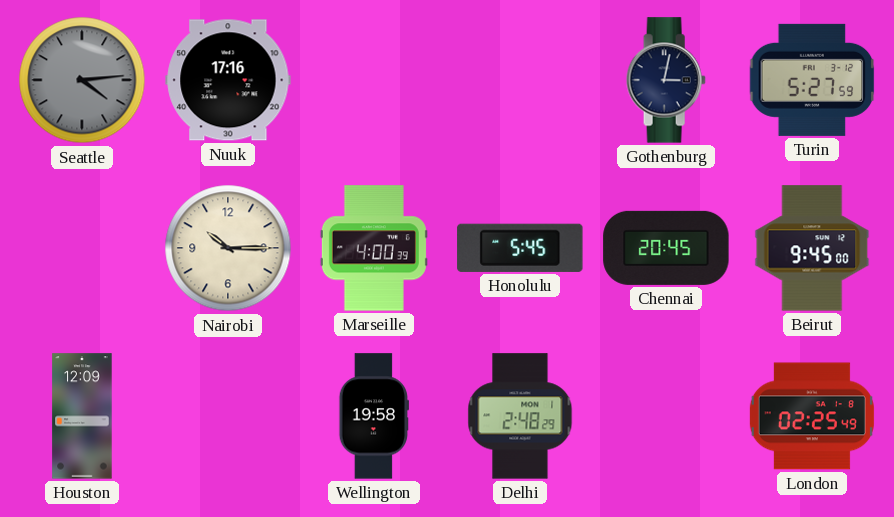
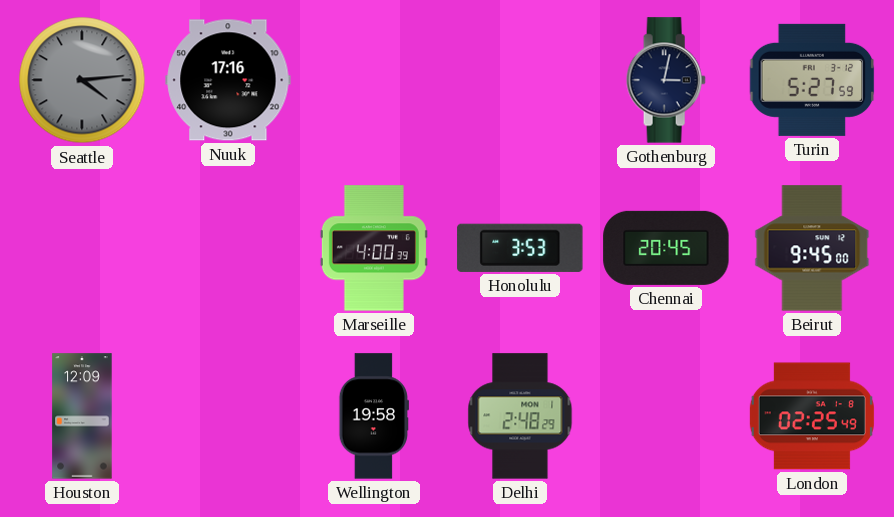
Nairobi: 10:15 -> none
Honolulu: 5:45 -> 3:53
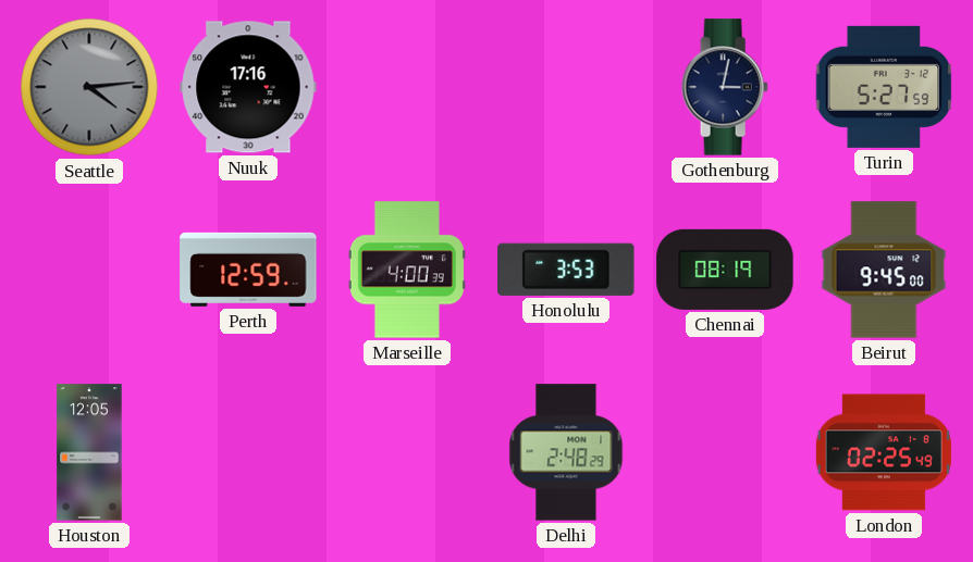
Perth: none -> 12:59
Chennai: 20:45 -> 08:19
Houston: 12:09 -> 12:05
Wellington: 19:58 -> none
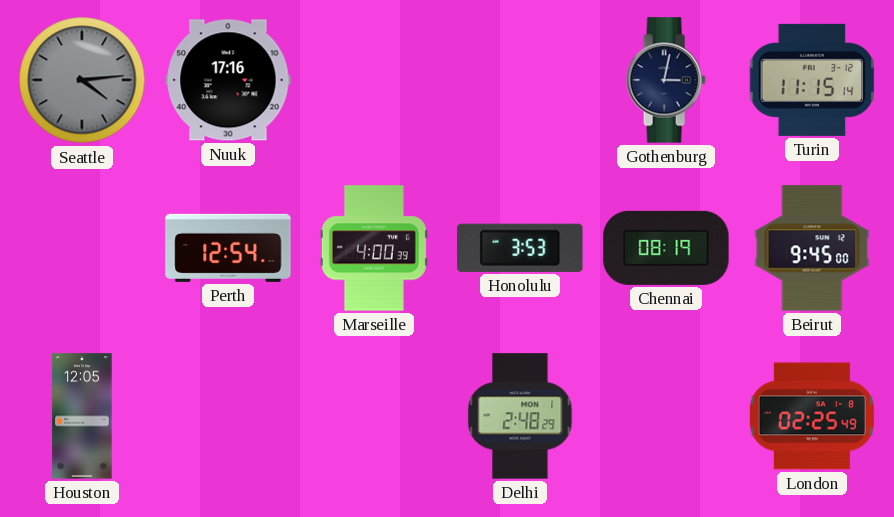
Turin: 5:27 -> 11:15
Perth: 12:59 -> 12:54
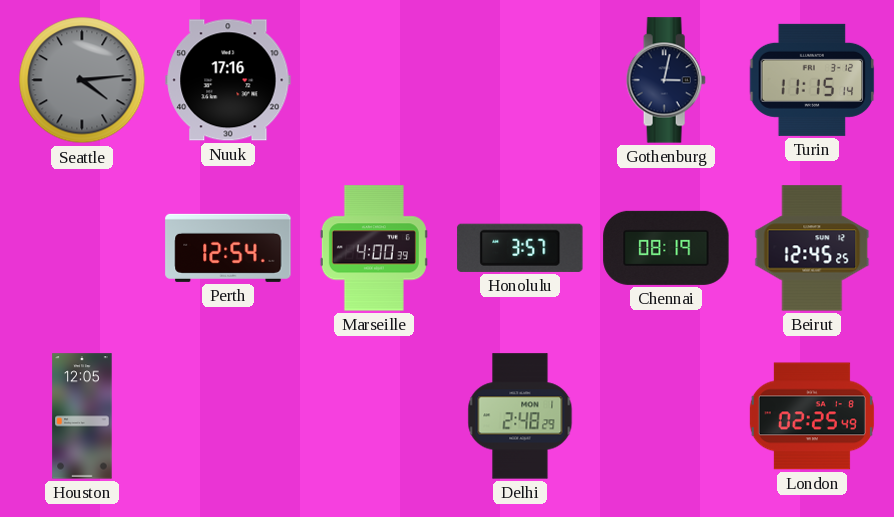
Honolulu: 3:53 -> 3:57
Beirut: 9:45 -> 12:45
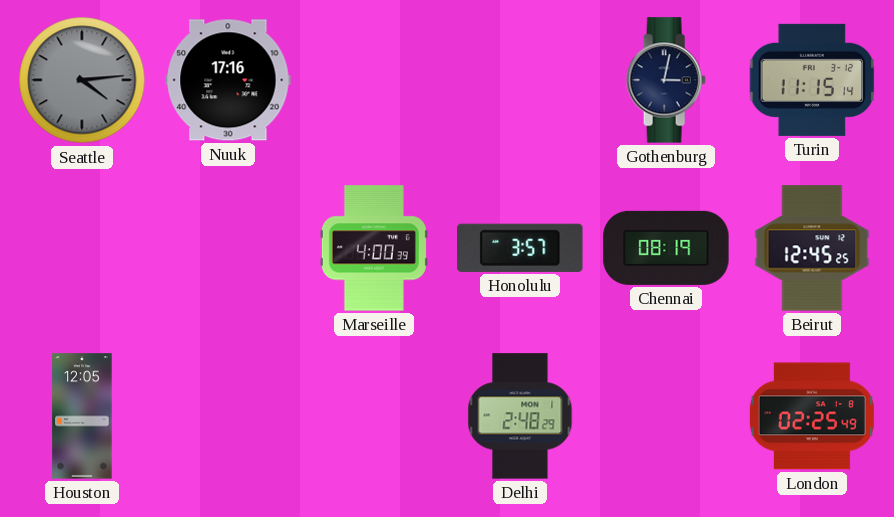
Perth: 12:54 -> none
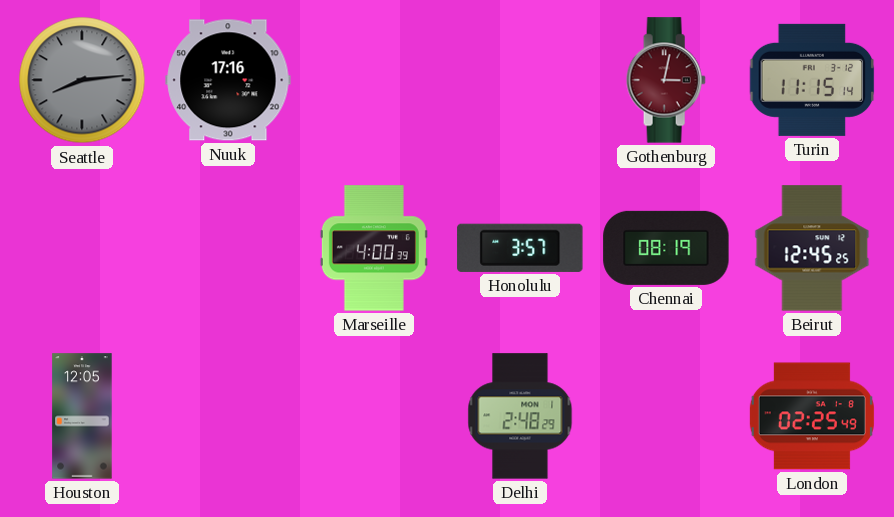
Seattle: 4:14 -> 8:14
Gothenburg dial: navy -> burgundy
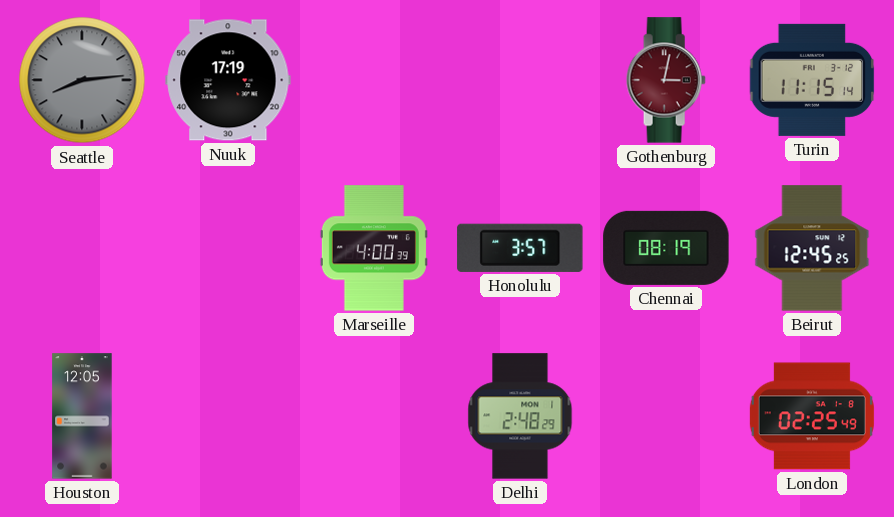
Nuuk: 17:16 -> 17:19
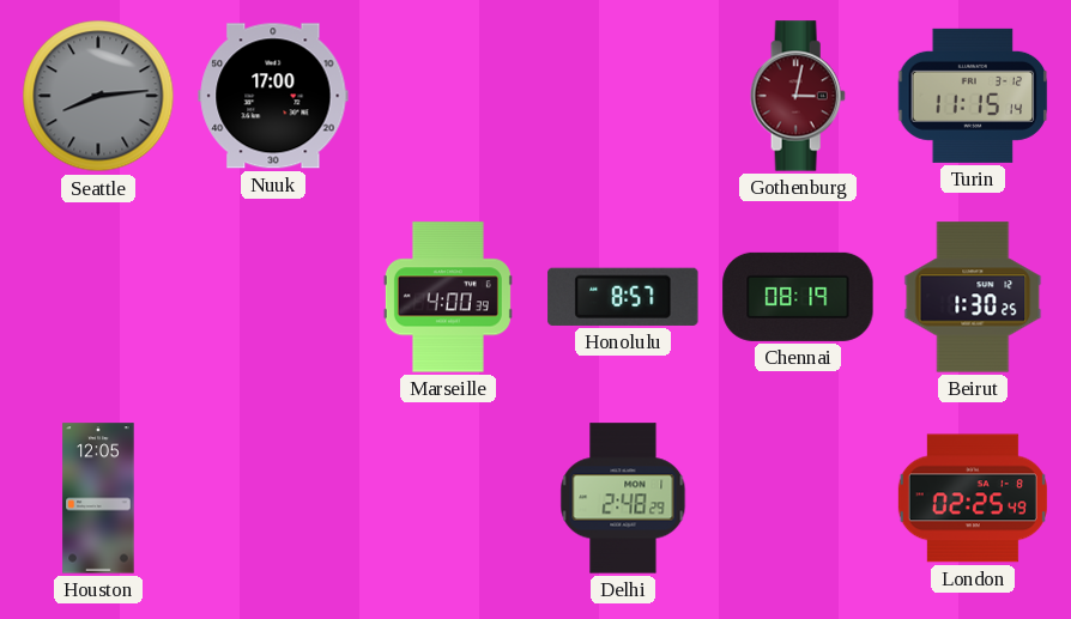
Nuuk: 17:19 -> 17:00
Honolulu: 3:57 -> 8:57
Beirut: 12:45 -> 1:30
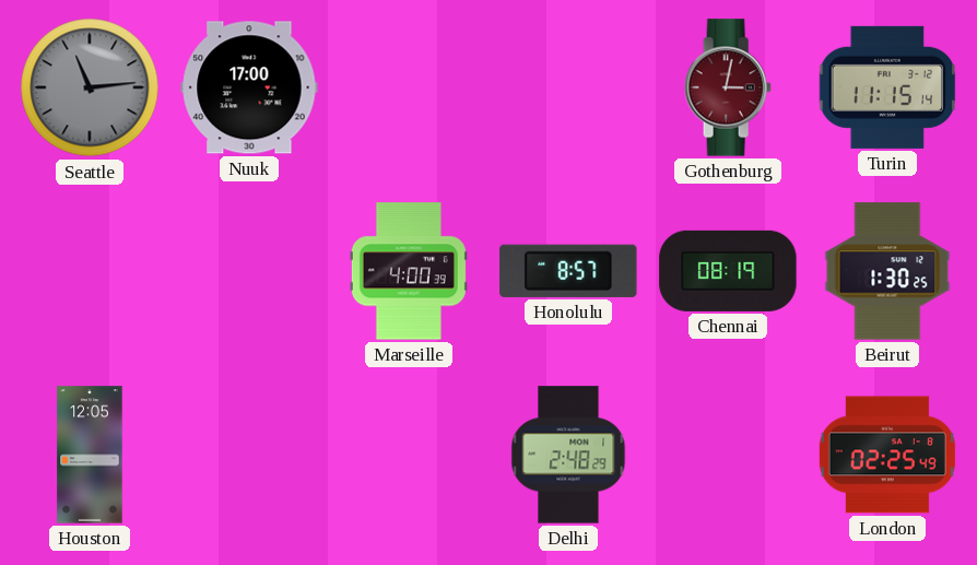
Seattle: 8:14 -> 11:14
